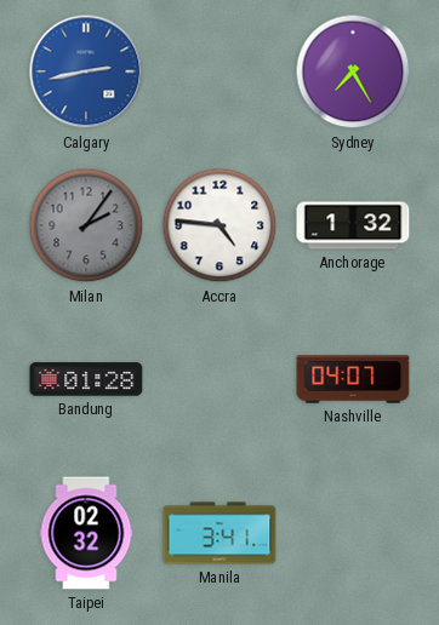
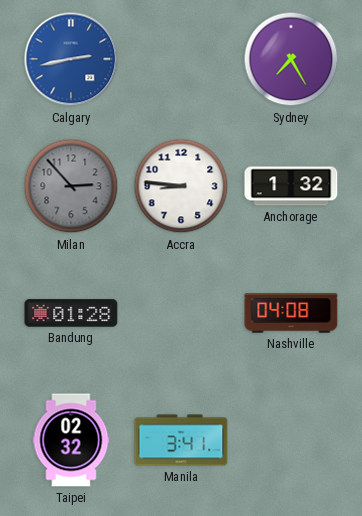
Milan: 2:06 -> 2:53
Accra: 4:46 -> 8:46
Nashville: 04:07 -> 04:08
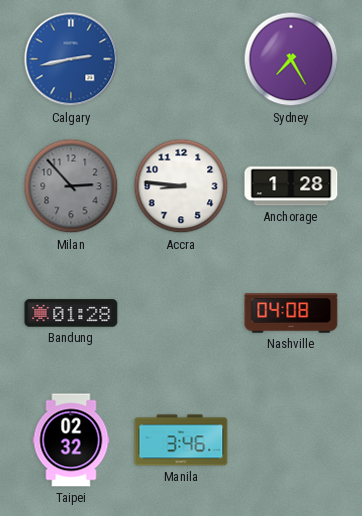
Anchorage: 1:32 -> 1:28
Manila: 3:41 -> 3:46
